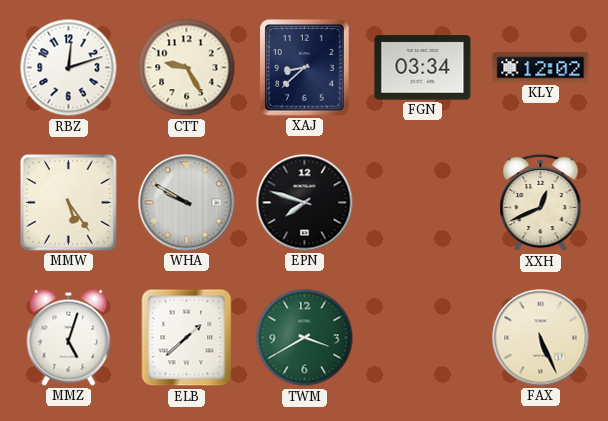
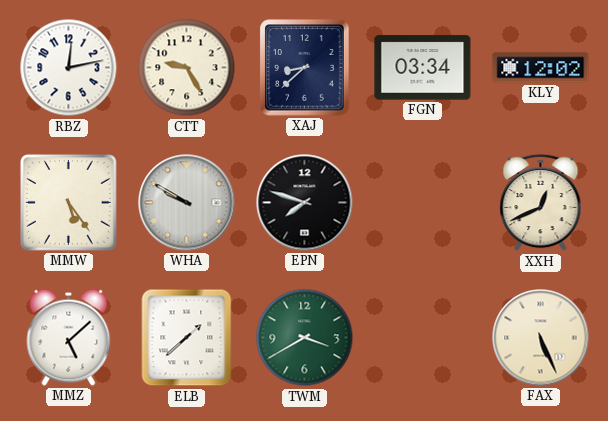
RBZ: 12:12 -> 12:13
MMZ: 5:03 -> 5:08
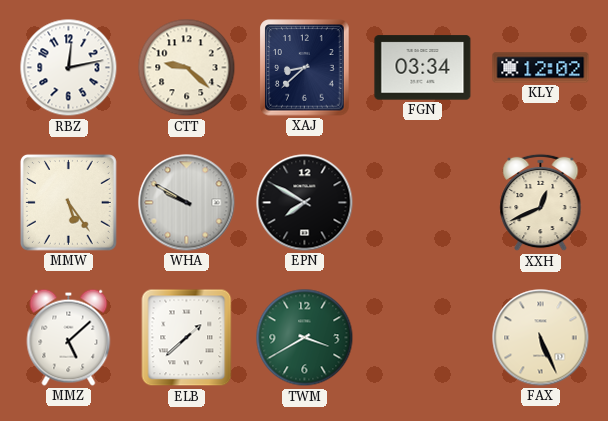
CTT: 9:25 -> 9:22
EPN: 7:48 -> 7:50
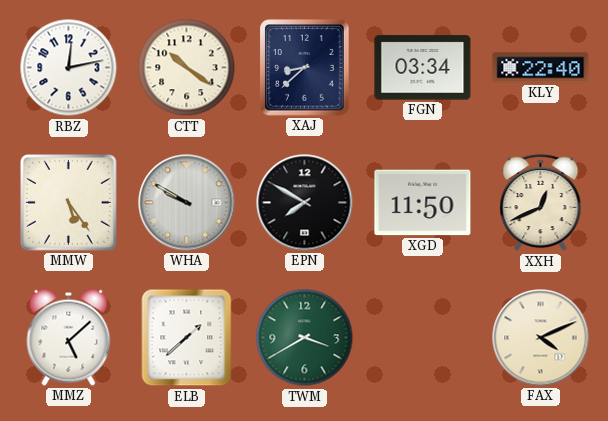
CTT: 9:22 -> 10:21
KLY: 12:02 -> 22:40
XGD: none -> 11:50
FAX: 5:26 -> 4:11
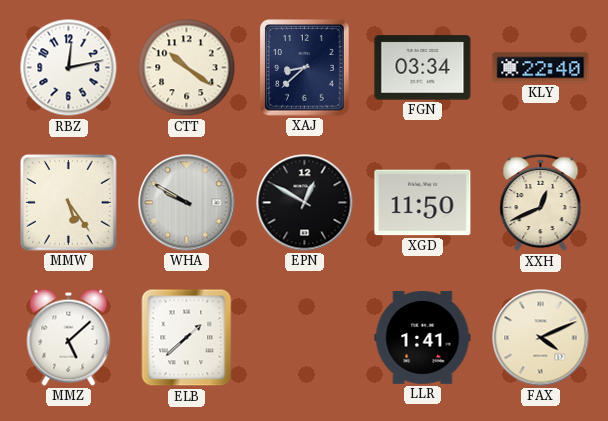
EPN: 7:50 -> 12:50
TWM: 3:40 -> none
LLR: none -> 1:41
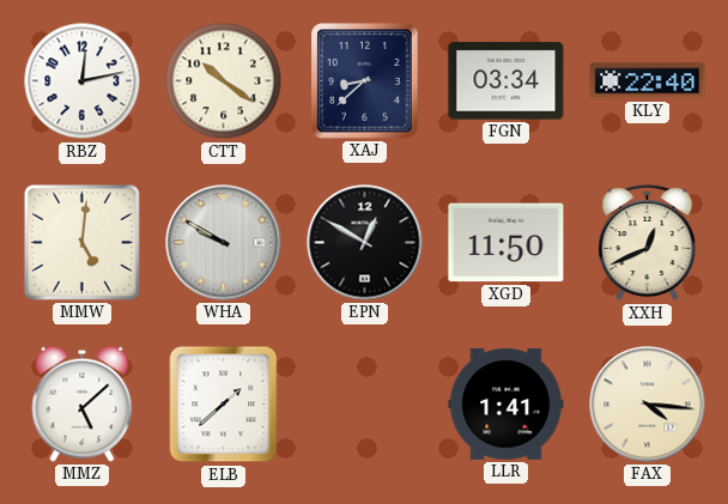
MMW: 5:24 -> 5:01
FAX: 4:11 -> 4:16
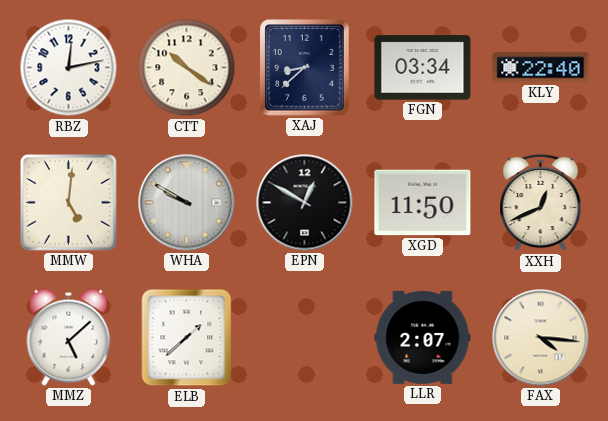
LLR: 1:41 -> 2:07
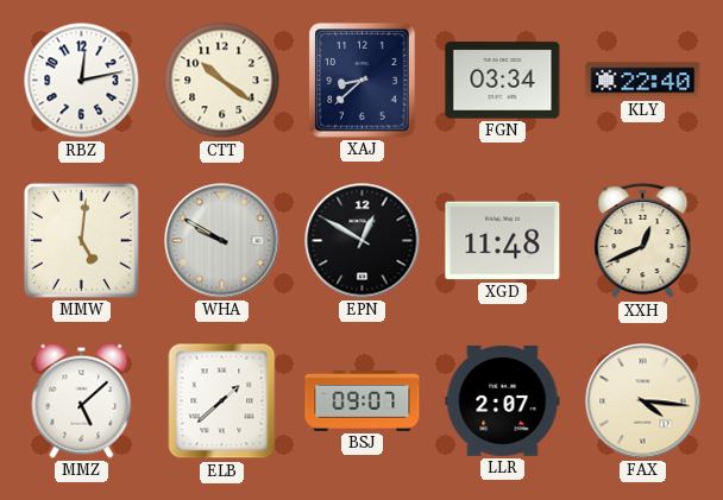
XGD: 11:50 -> 11:48
BSJ: none -> 09:07
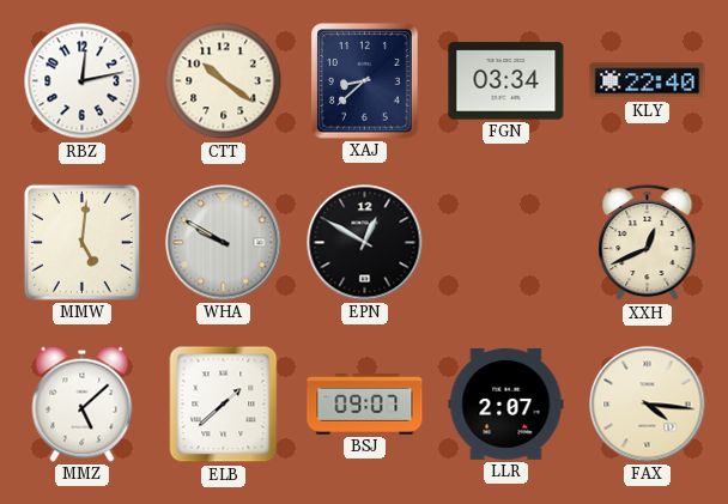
XGD: 11:48 -> none
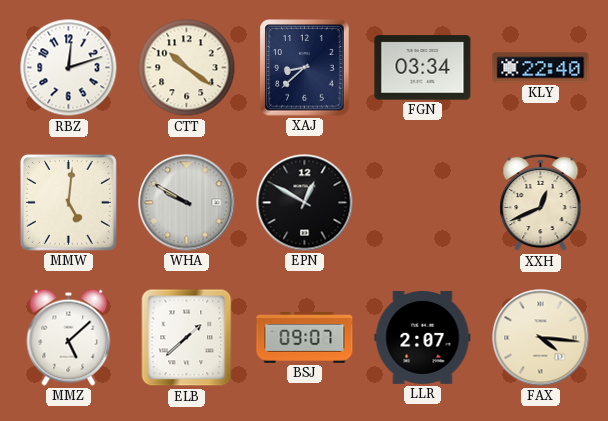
RBZ: 12:13 -> 12:12
